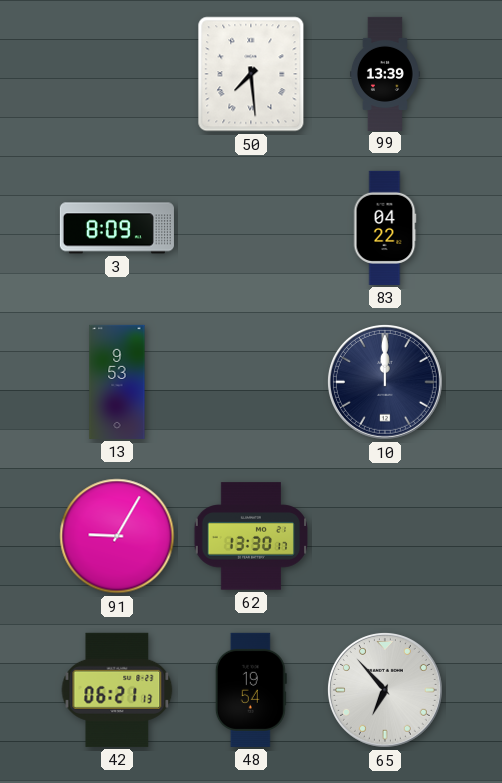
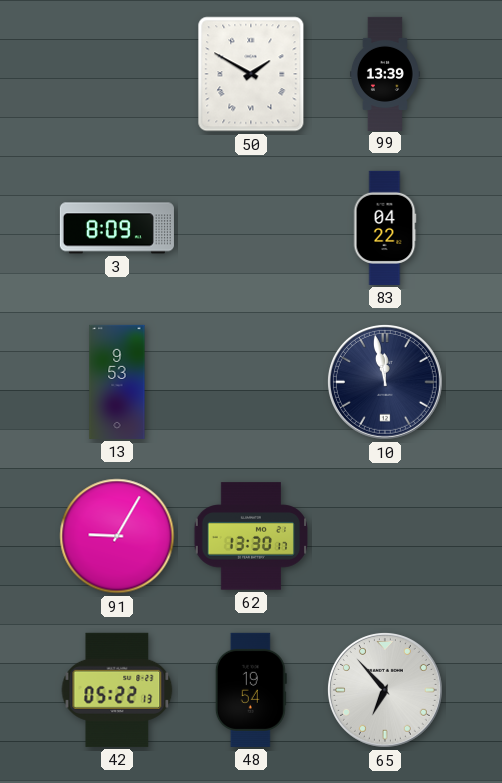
50: 7:29 -> 1:50
10: 12:00 -> 11:58
42: 06:21 -> 05:22
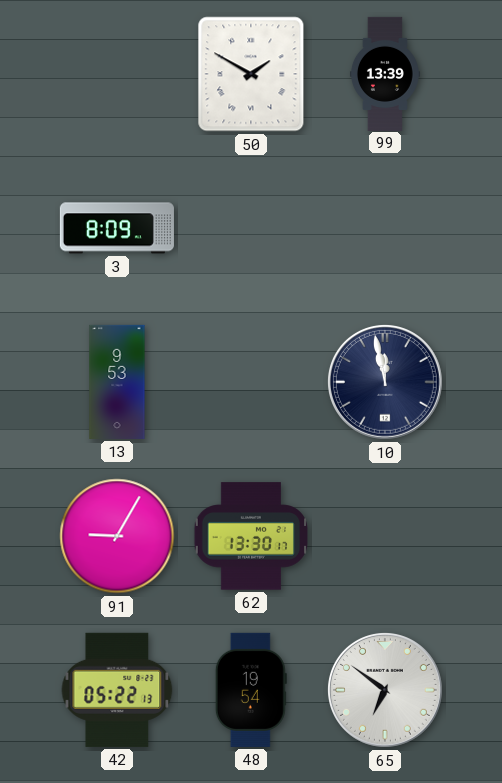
83: 04:22 -> none
65: 6:53 -> 6:51
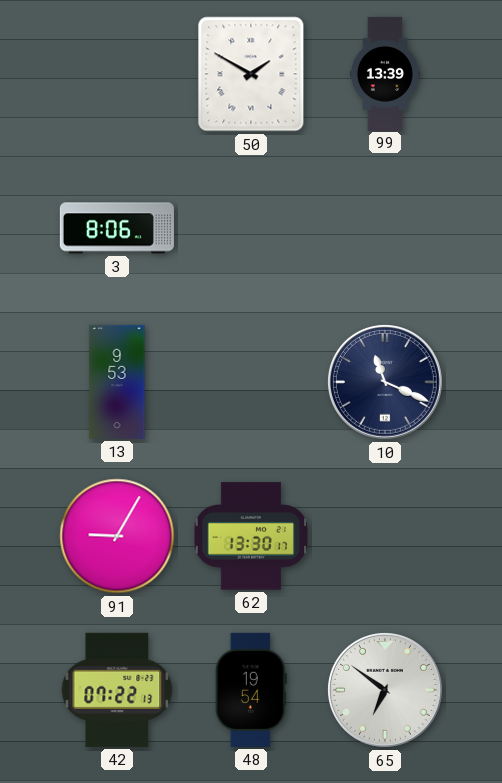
3: 8:09 -> 8:06
10: 11:58 -> 11:19
42: 05:22 -> 07:22
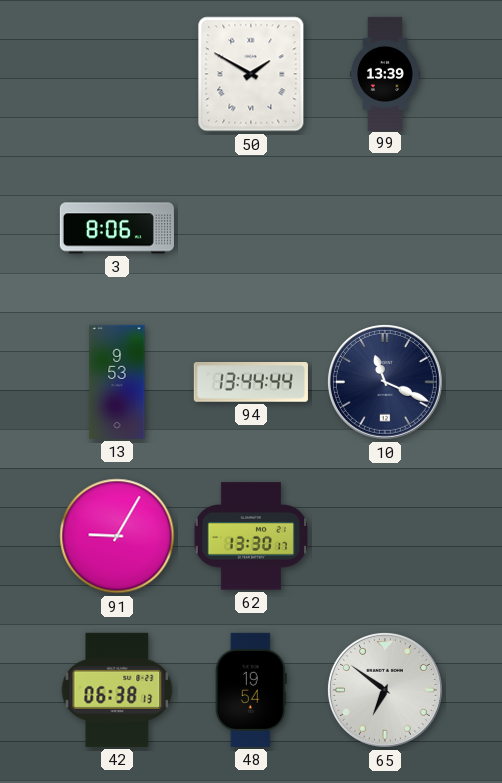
94: none -> 13:44
42: 07:22 -> 06:38
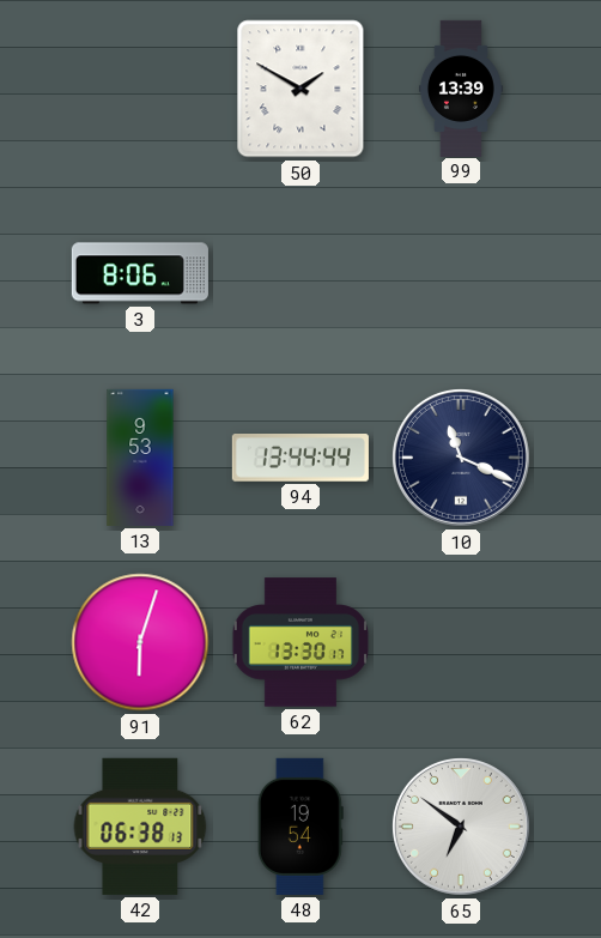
91: 9:05 -> 6:03
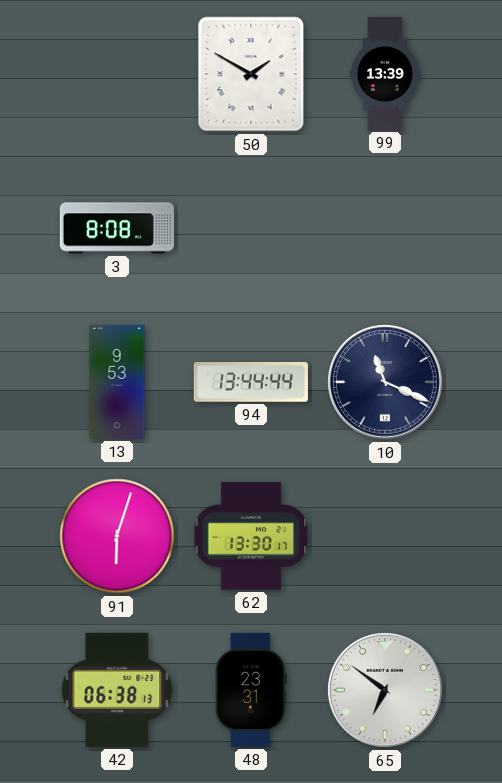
3: 8:06 -> 8:08
48: 19:54 -> 23:31
